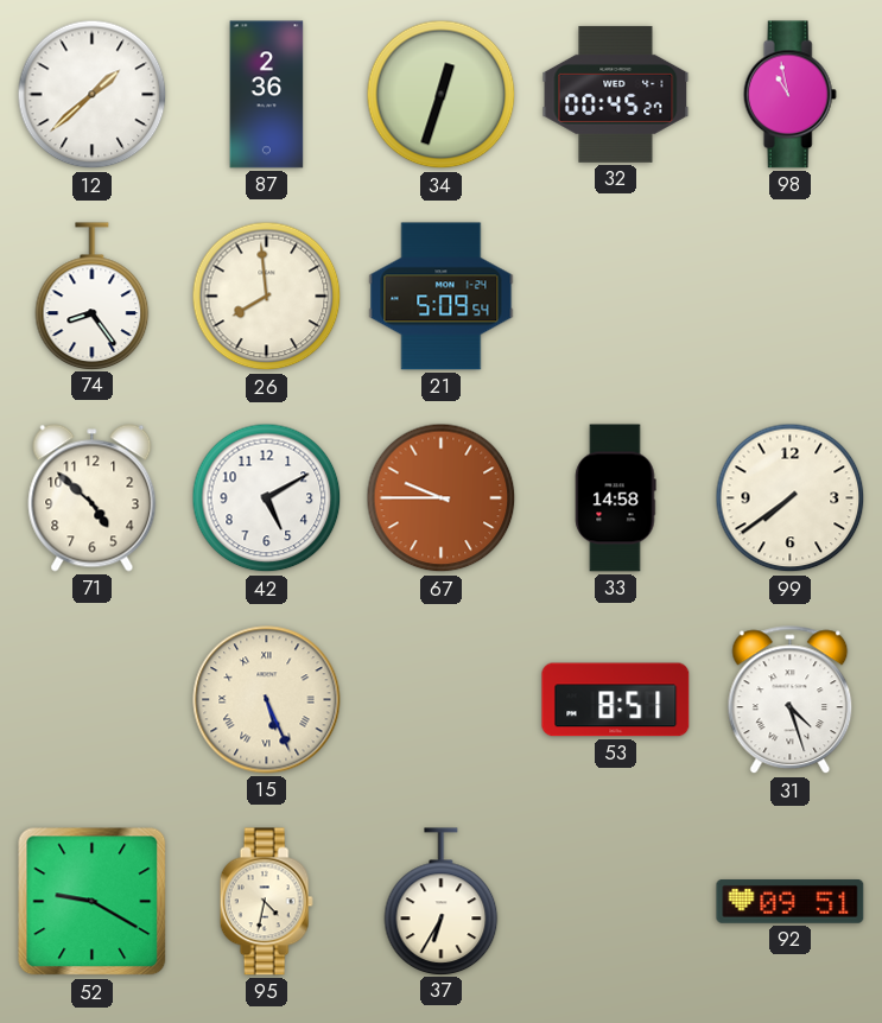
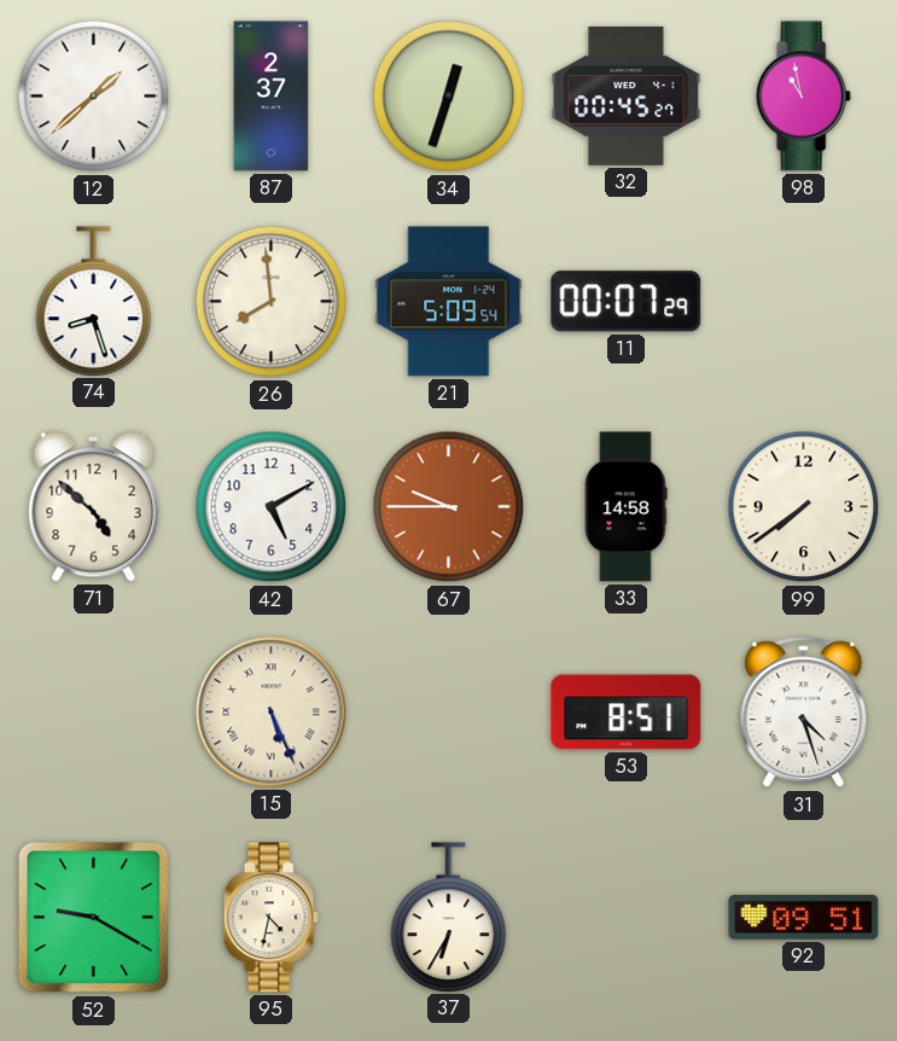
87: 2:36 -> 2:37
74: 8:24 -> 8:27
11: none -> 00:07
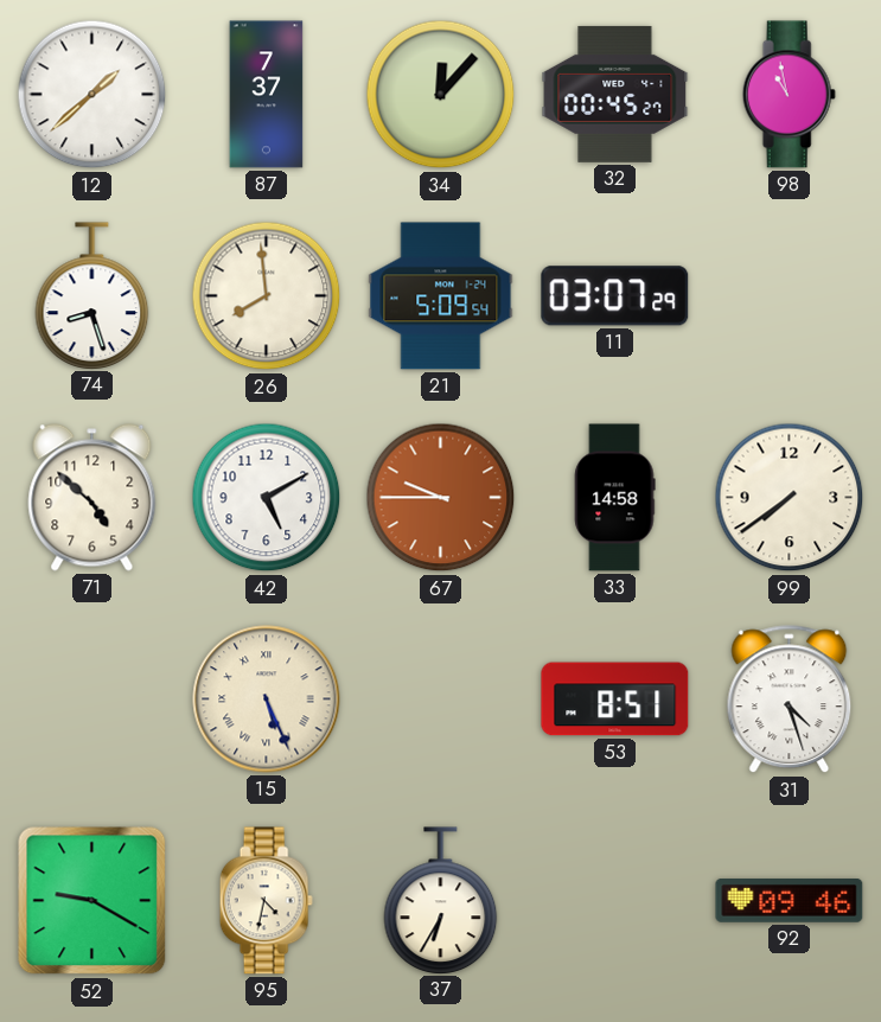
87: 2:37 -> 7:37
34: 12:33 -> 12:07
11: 00:07 -> 03:07
92: 09:51 -> 09:46
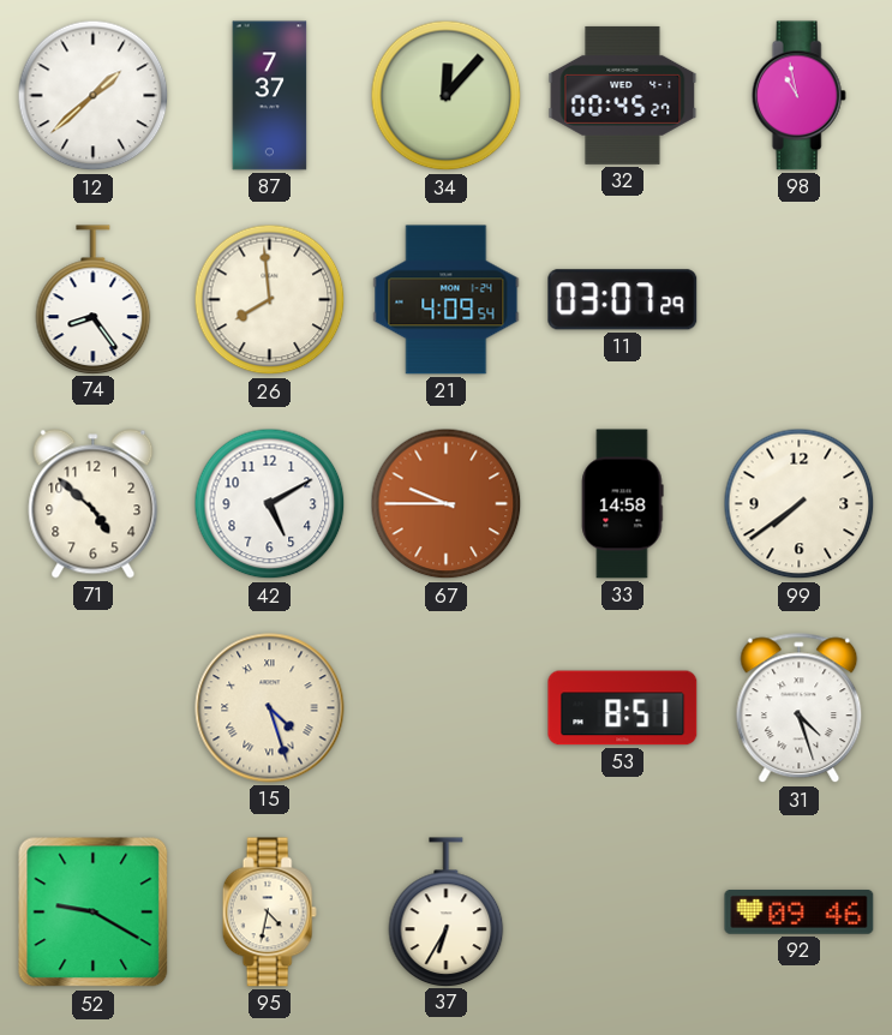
74: 8:27 -> 8:24
21: 5:09 -> 4:09
15: 5:26 -> 4:27
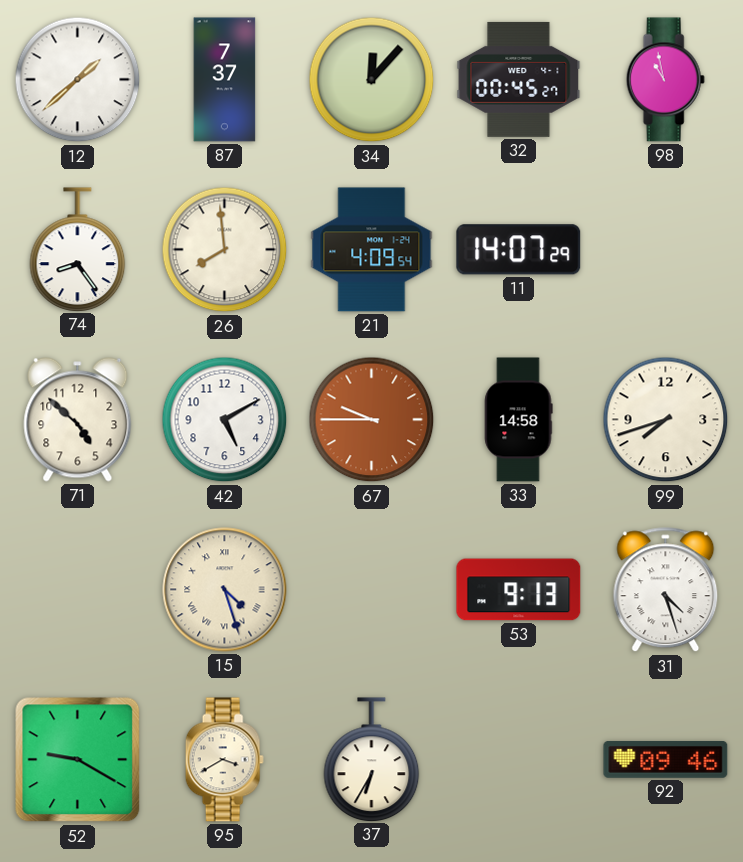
11: 03:07 -> 14:07
99: 7:39 -> 7:42
53: 8:51 -> 9:13
95: 4:32 -> 3:40
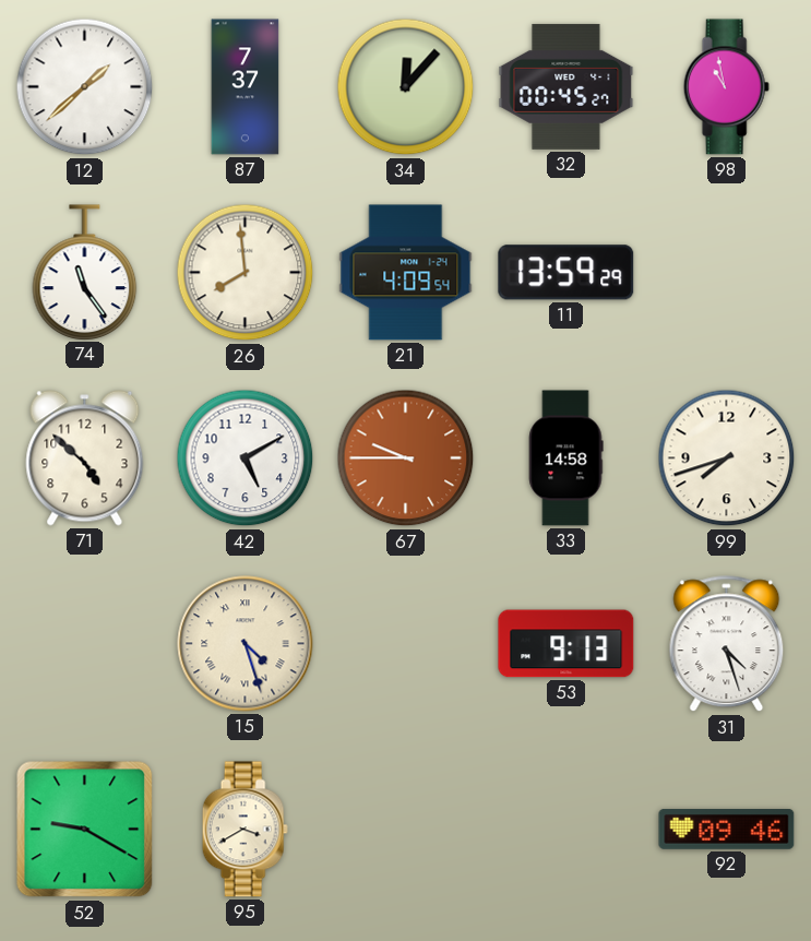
74: 8:24 -> 11:24
11: 14:07 -> 13:59
37: 6:35 -> none
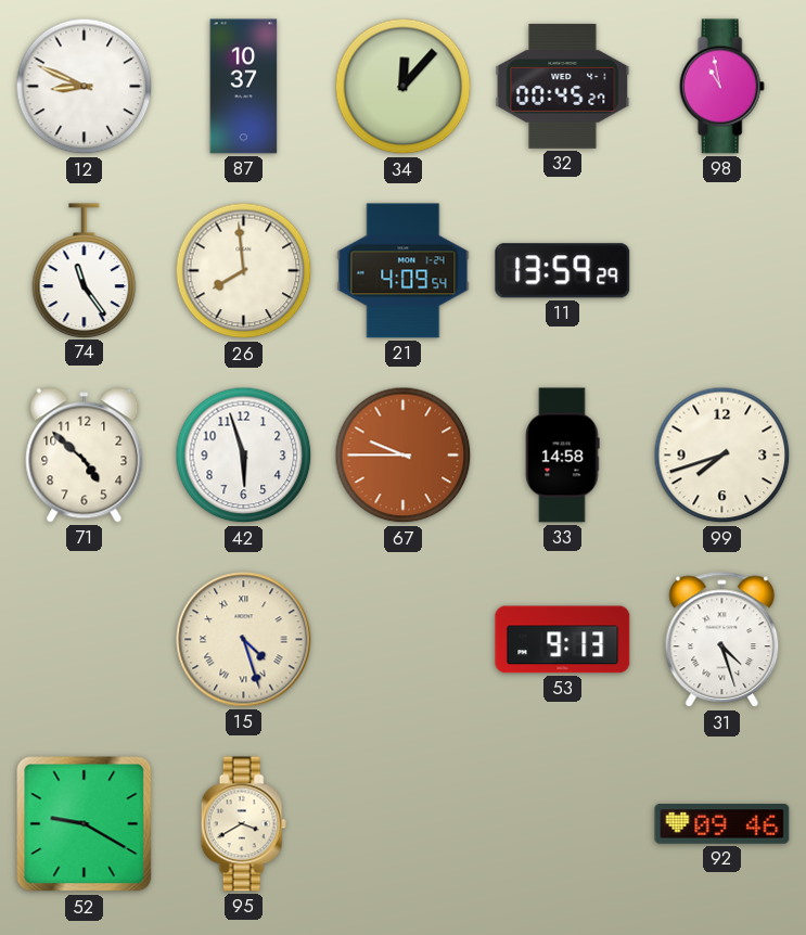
12: 1:38 -> 8:49
87: 7:37 -> 10:37
42: 5:10 -> 5:57
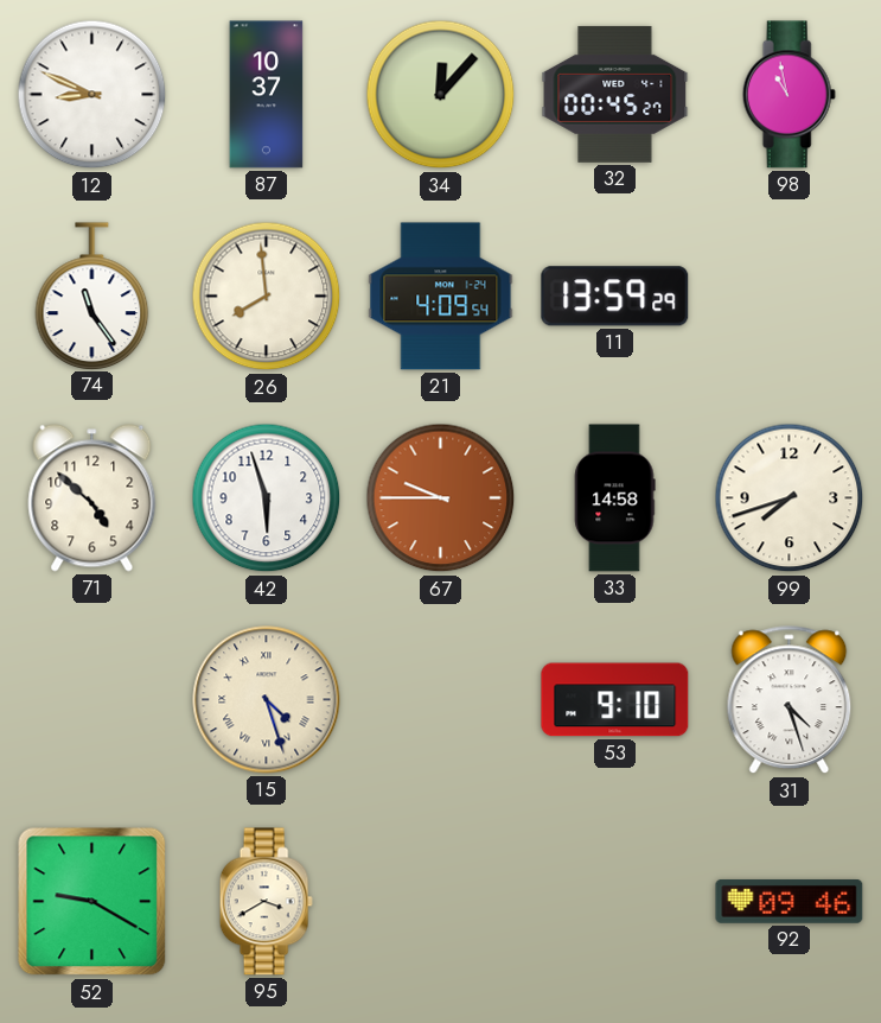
53: 9:13 -> 9:10
